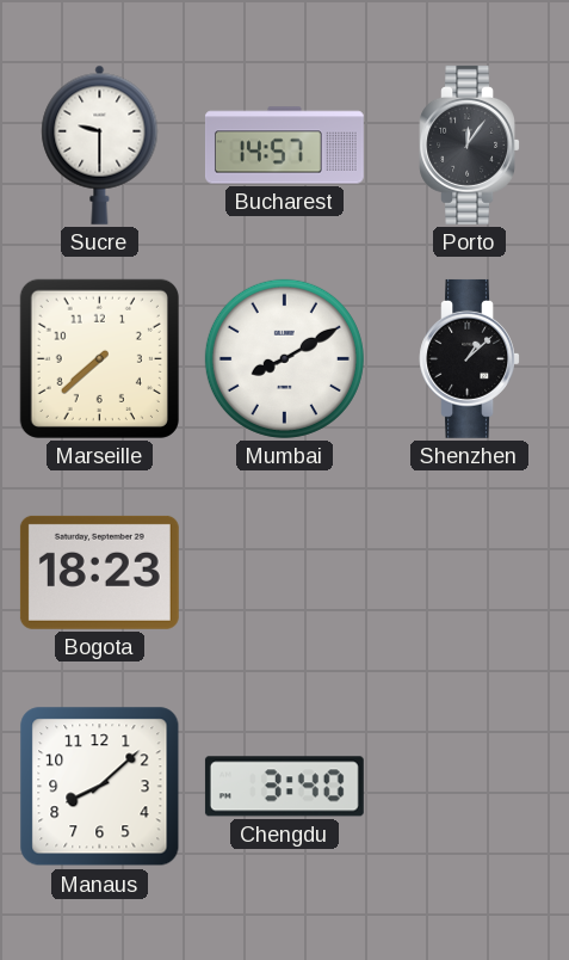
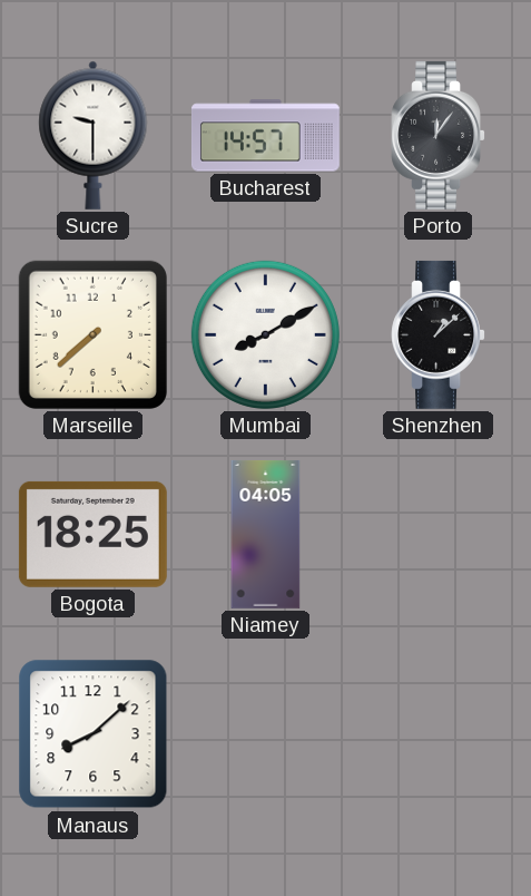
Bogota: 18:23 -> 18:25
Niamey: none -> 04:05
Chengdu: 3:40 -> none
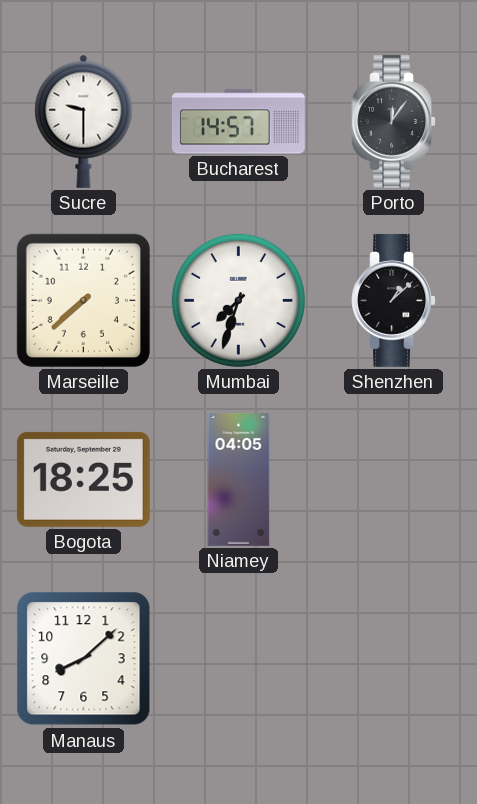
Mumbai: 8:10 -> 7:33
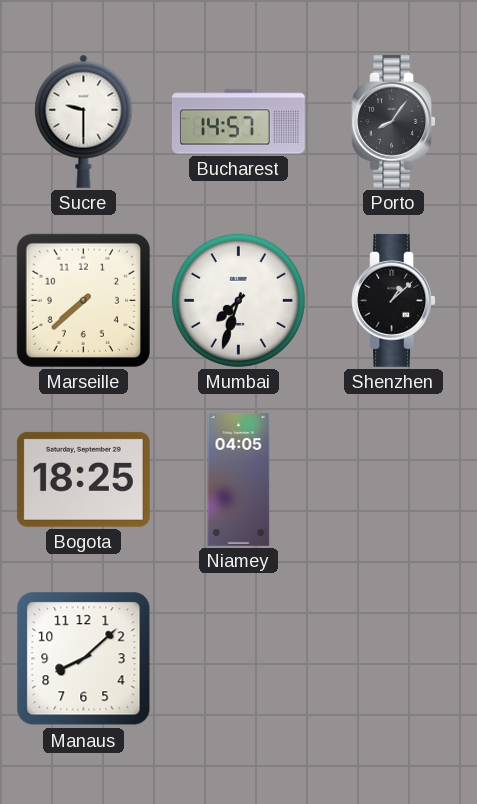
Porto: 12:06 -> 8:06
